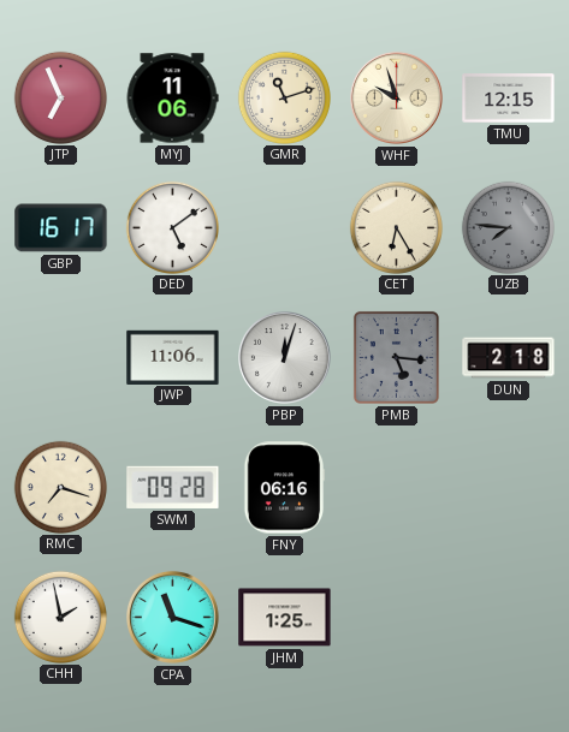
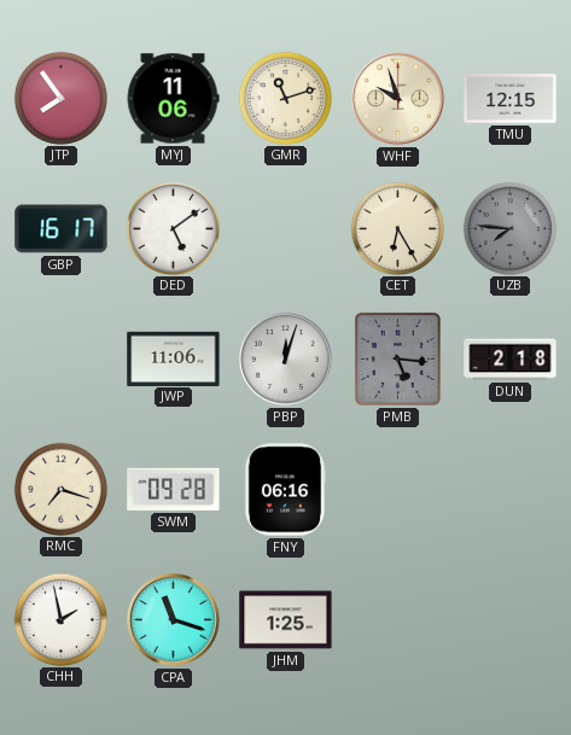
JTP: 6:56 -> 7:54
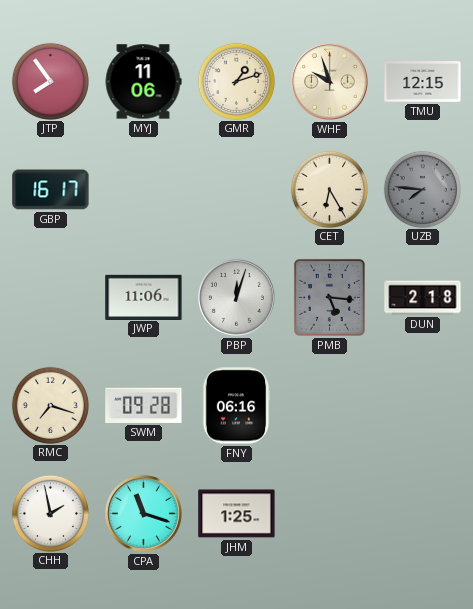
GMR: 11:12 -> 1:12
DED: 5:09 -> none
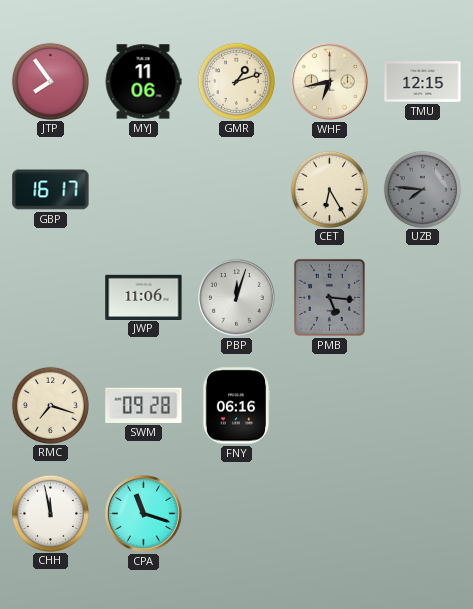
WHF: 9:57 -> 6:43
DUN: 2:18 -> none
CHH: 1:58 -> 11:58
JHM: 1:25 -> none
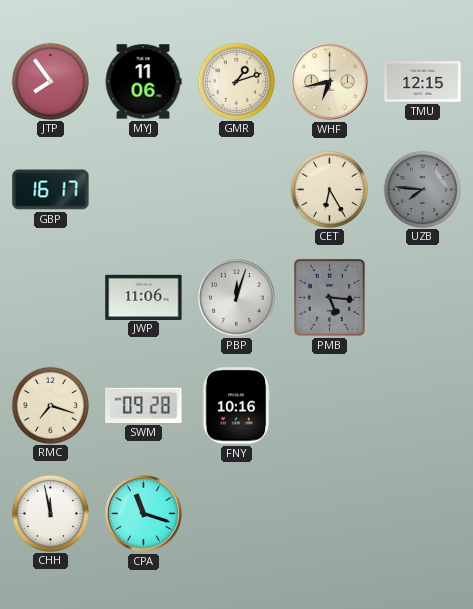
FNY: 06:16 -> 10:16
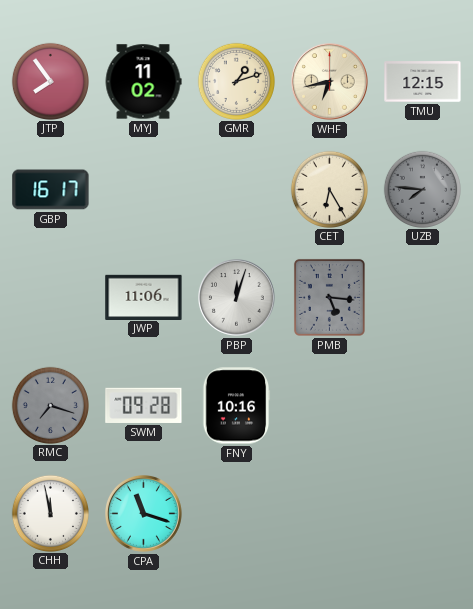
MYJ: 11:06 -> 11:02
RMC dial: cream -> grey
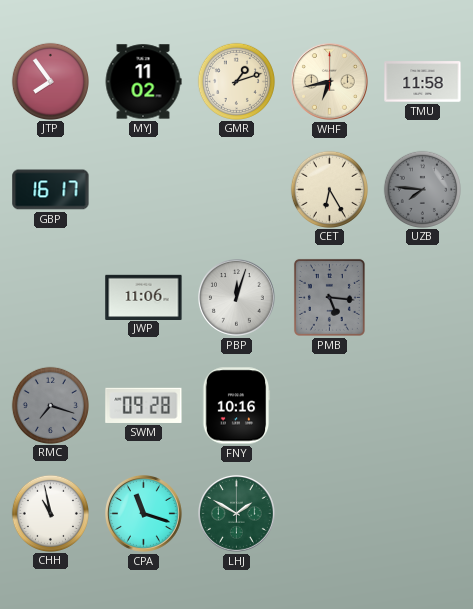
TMU: 12:15 -> 11:58
CHH: 11:58 -> 10:58
LHJ: none -> 1:50
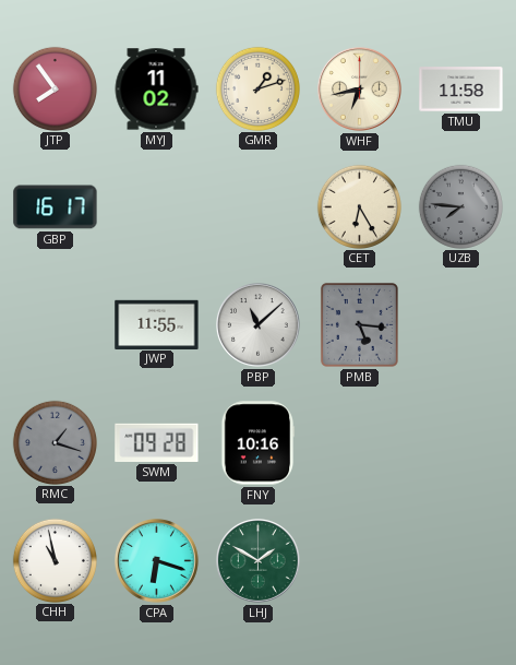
JWP: 11:06 -> 11:55
PBP: 12:03 -> 11:08
RMC: 7:18 -> 1:18
CPA: 11:18 -> 6:18
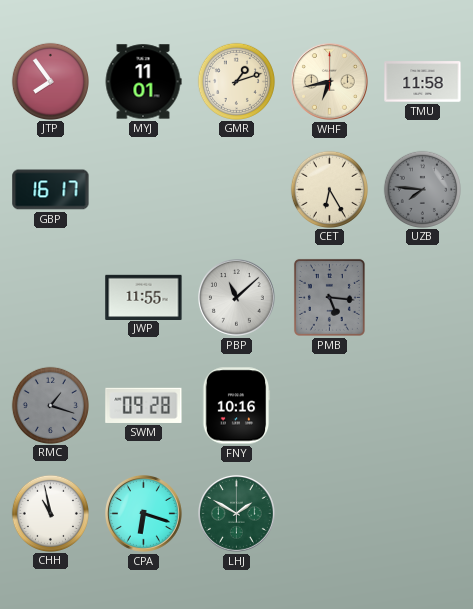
MYJ: 11:02 -> 11:01
